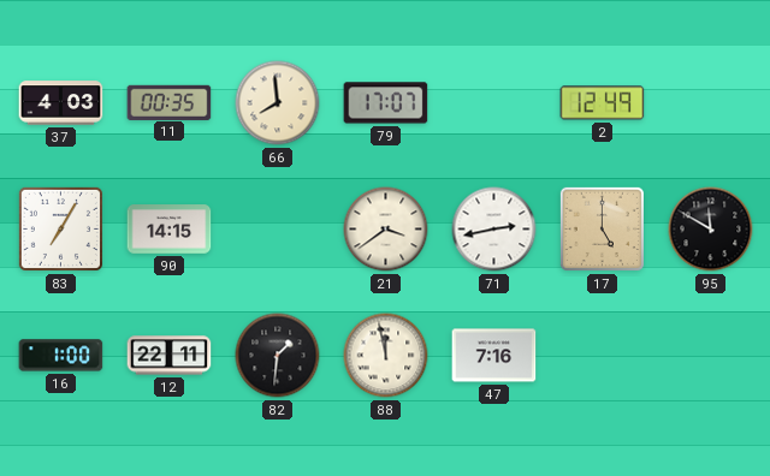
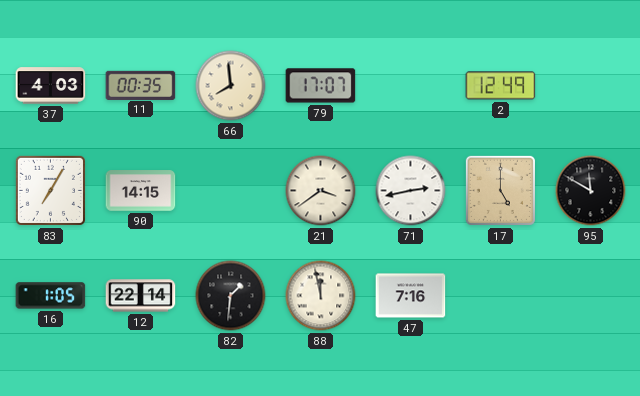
16: 1:00 -> 1:05
12: 22:11 -> 22:14
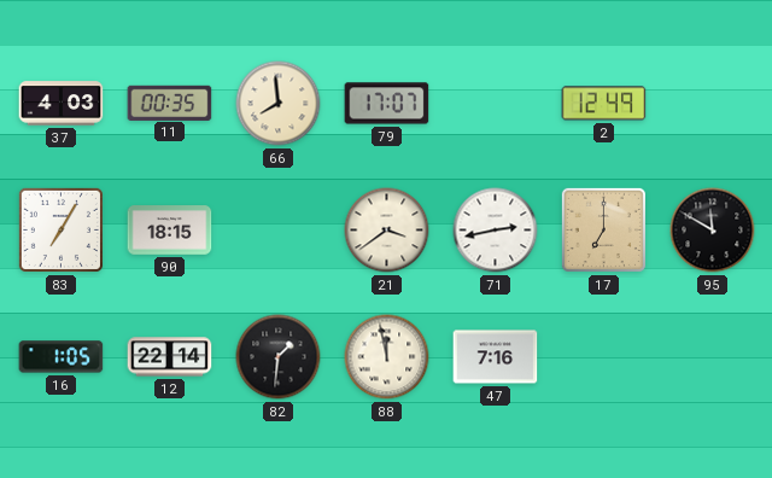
90: 14:15 -> 18:15
17: 5:00 -> 7:00
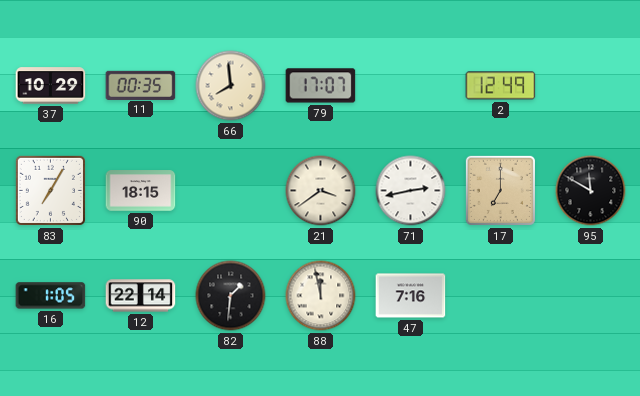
37: 4:03 -> 10:29
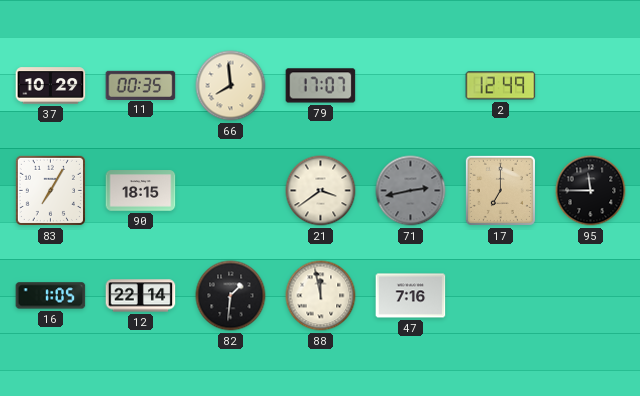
71 dial: white -> grey
95: 11:50 -> 11:45
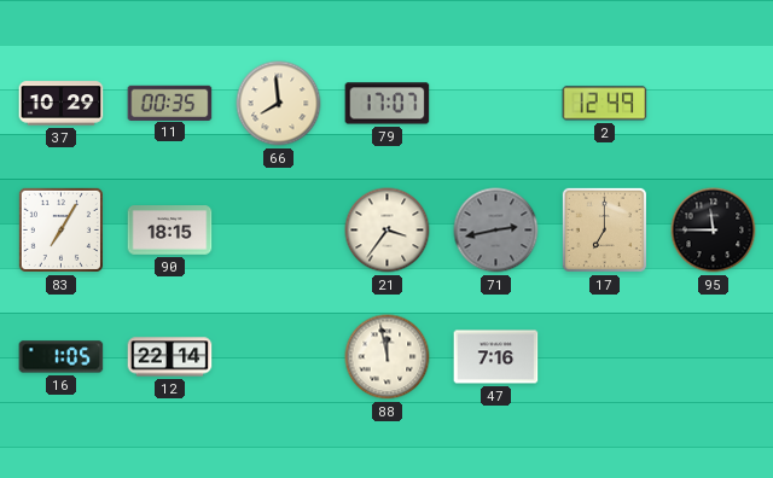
21: 3:39 -> 3:36
82: 1:31 -> none
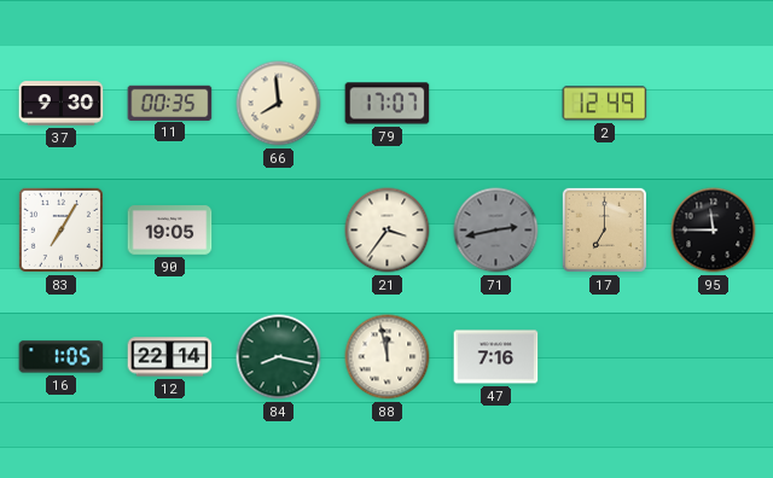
37: 10:29 -> 9:30
90: 18:15 -> 19:05
84: none -> 8:17
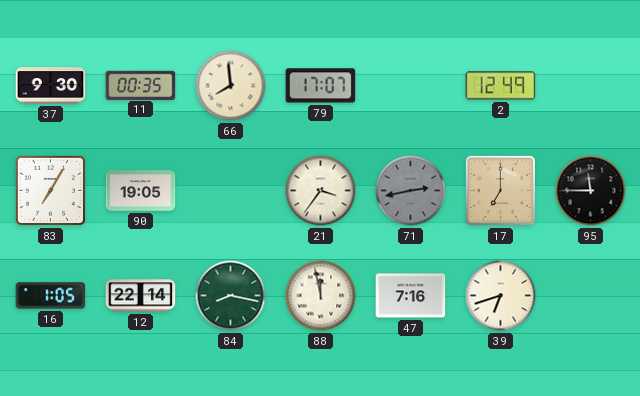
39: none -> 6:42
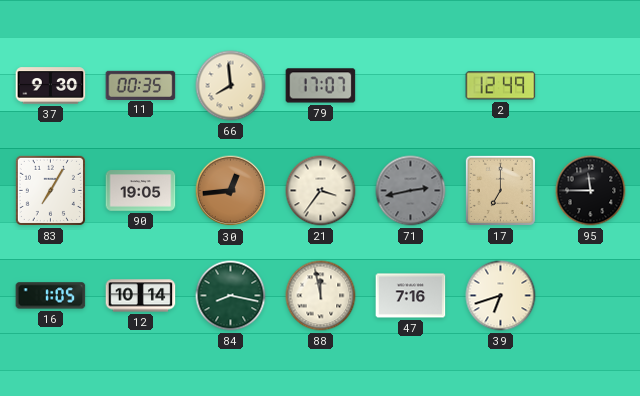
30: none -> 12:44
12: 22:14 -> 10:14
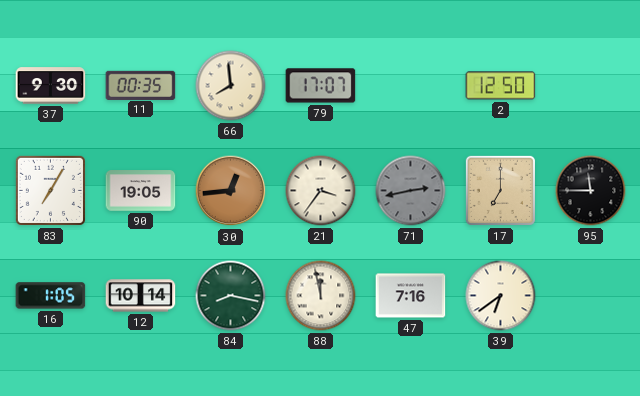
2: 12:49 -> 12:50
39: 6:42 -> 6:39
